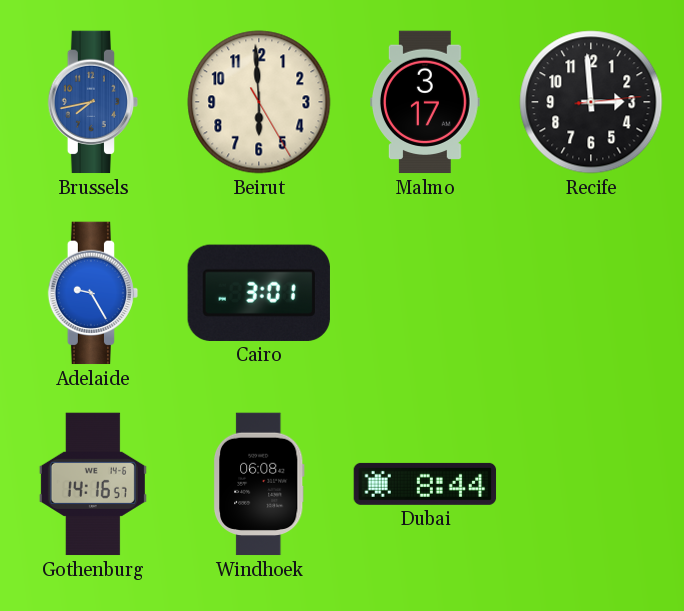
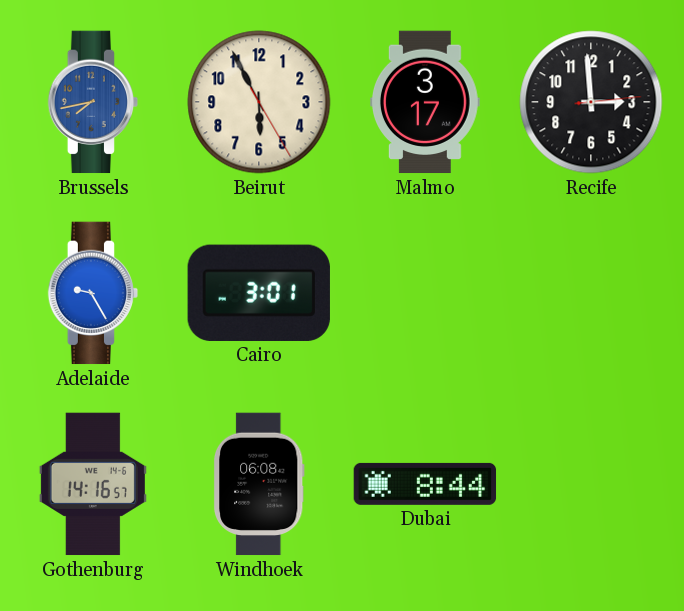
Beirut: 5:59 -> 5:55
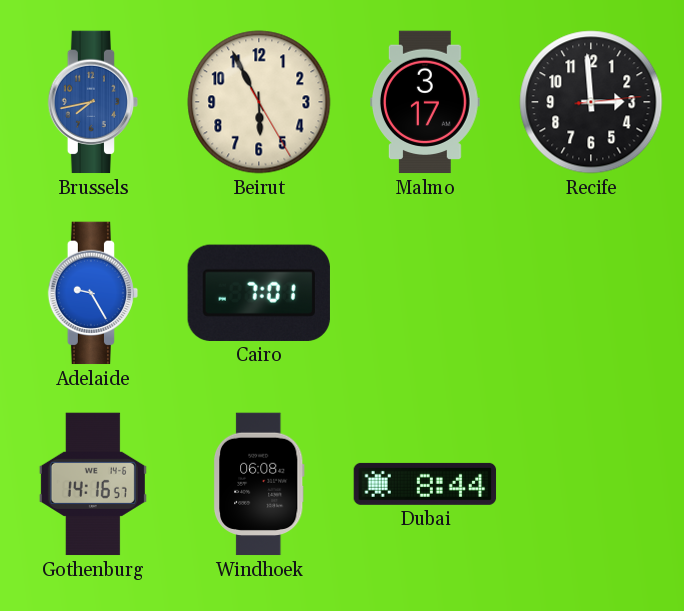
Cairo: 3:01 -> 7:01
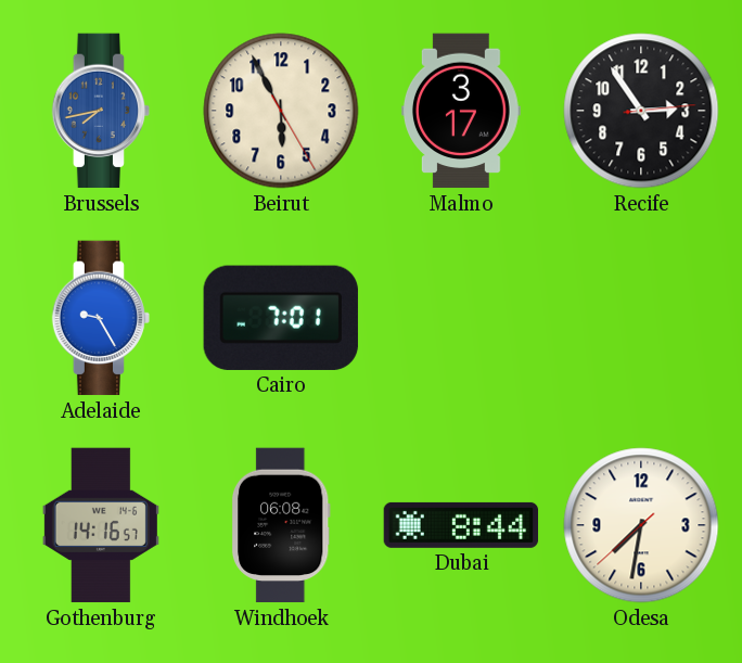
Recife: 2:59 -> 2:54
Odesa: none -> 7:31
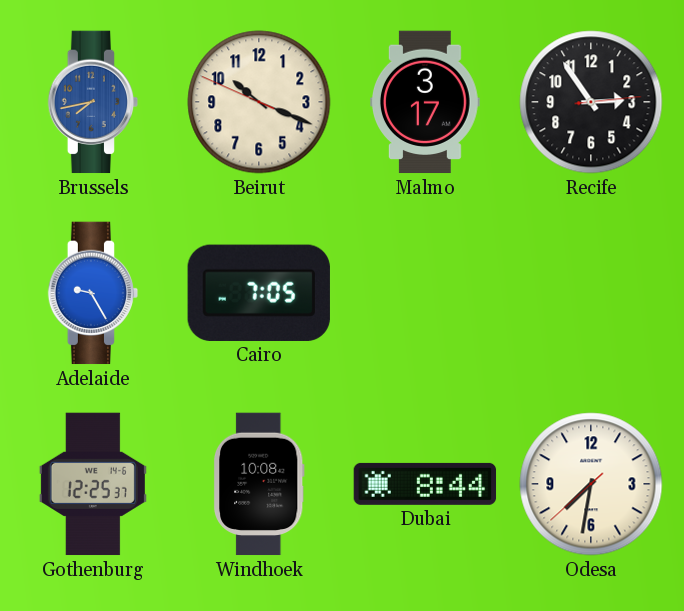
Beirut: 5:55 -> 10:18
Cairo: 7:01 -> 7:05
Gothenburg: 14:16 -> 12:25
Windhoek: 06:08 -> 10:08
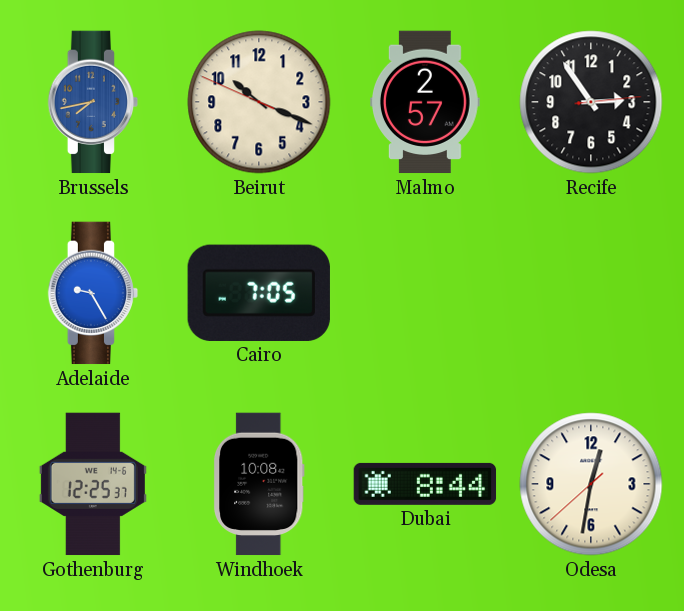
Malmo: 3:17 -> 2:57
Odesa: 7:31 -> 12:31
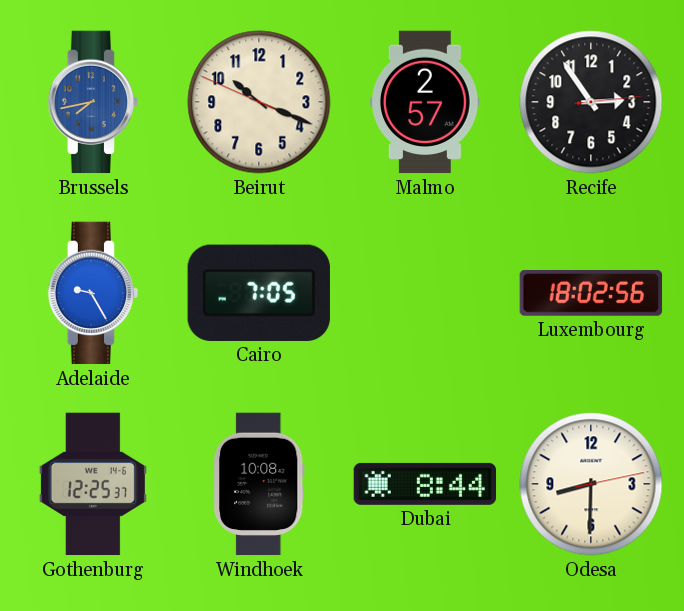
Luxembourg: none -> 18:02
Odesa: 12:31 -> 8:30
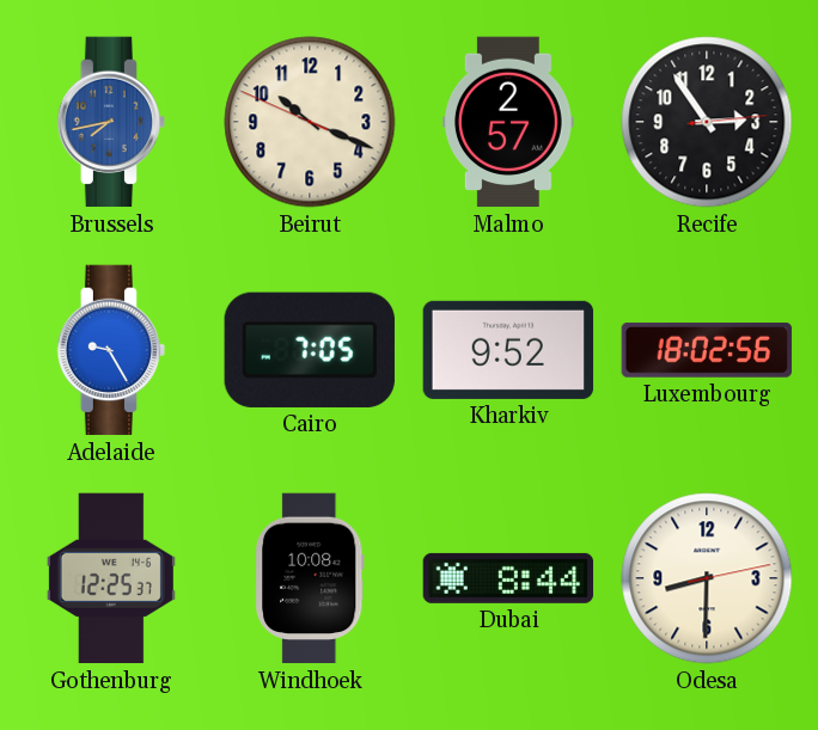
Kharkiv: none -> 9:52
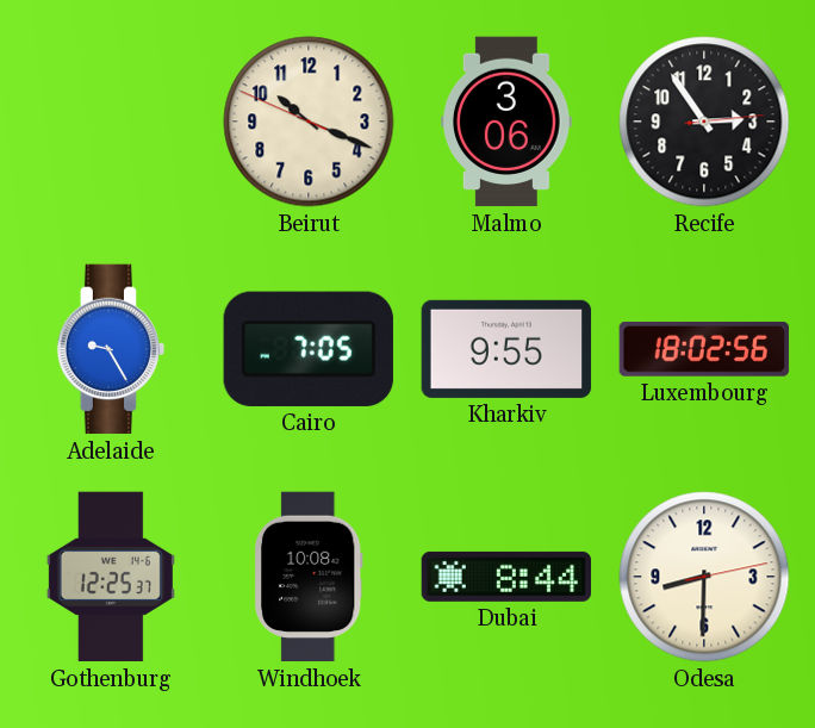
Brussels: 7:43 -> none
Malmo: 2:57 -> 3:06
Kharkiv: 9:52 -> 9:55
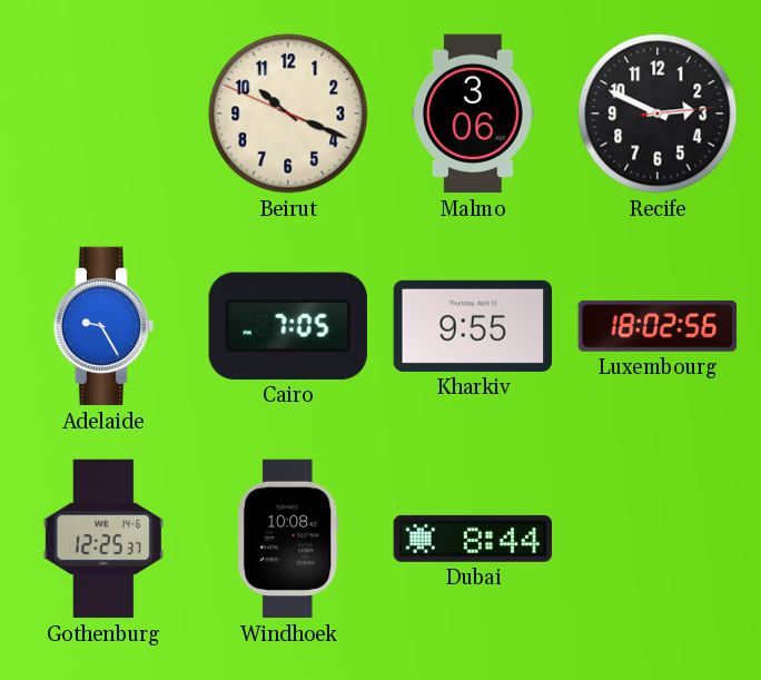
Recife: 2:54 -> 2:49
Odesa: 8:30 -> none
